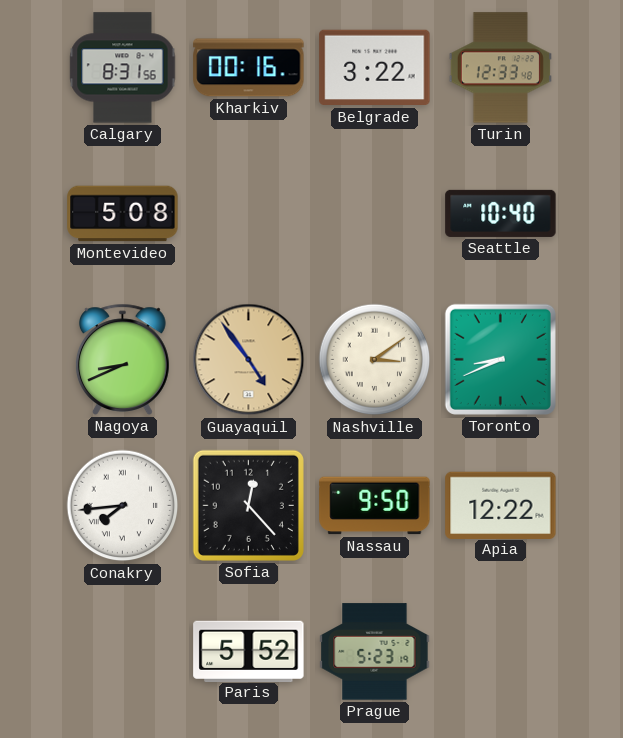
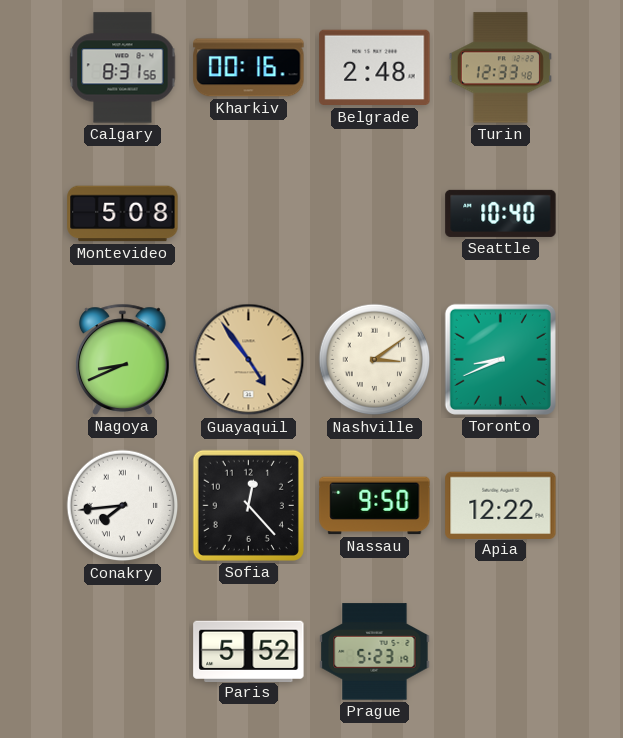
Belgrade: 3:22 -> 2:48
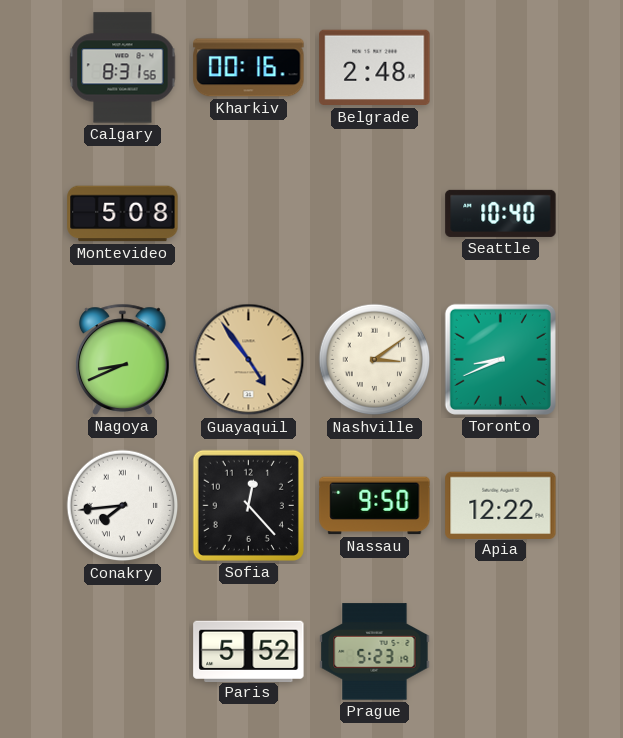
Turin: 12:33 -> none
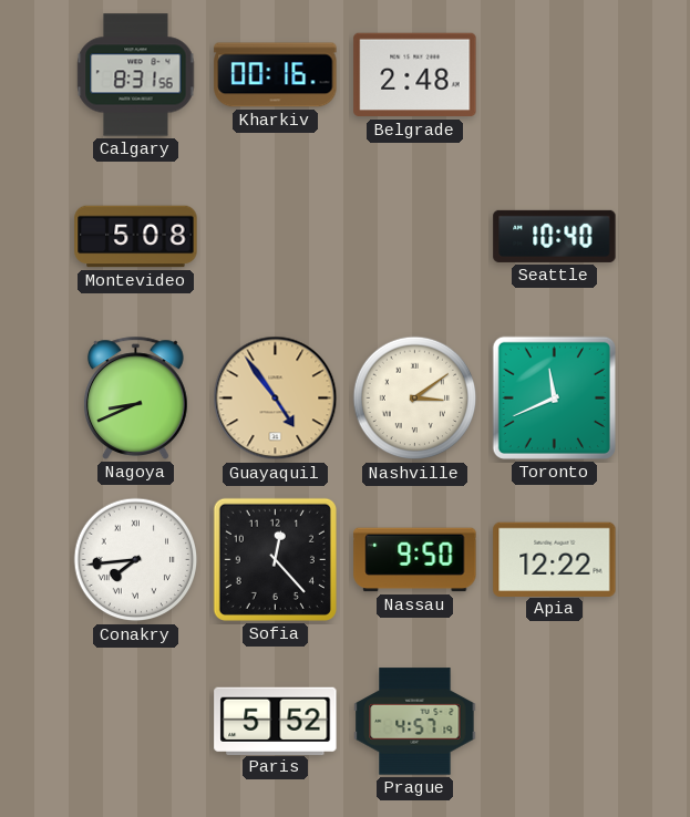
Toronto: 8:41 -> 11:41
Prague: 5:23 -> 4:57
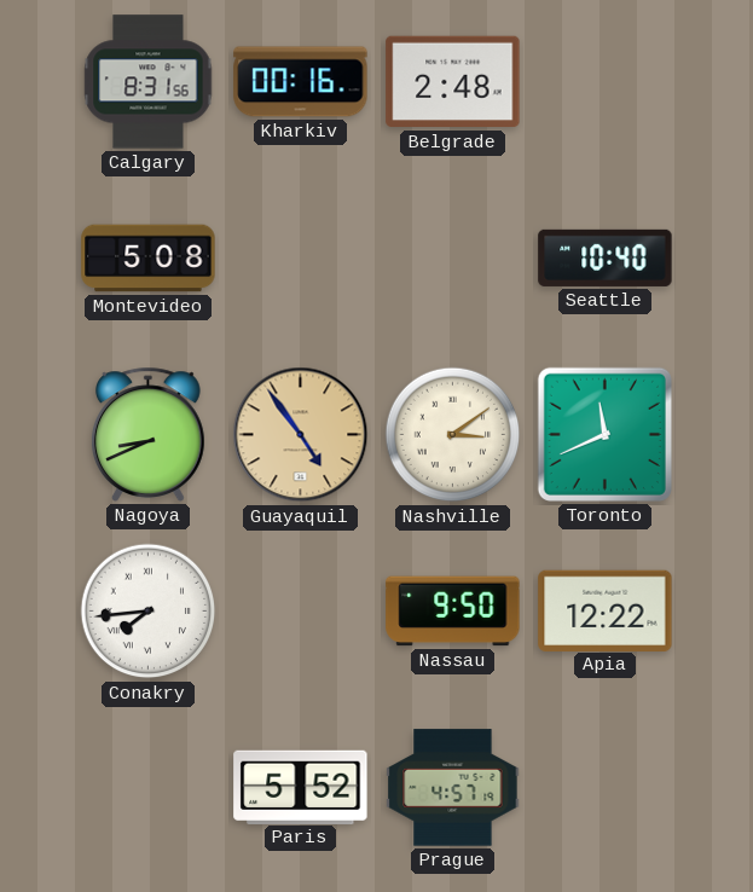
Sofia: 12:23 -> none
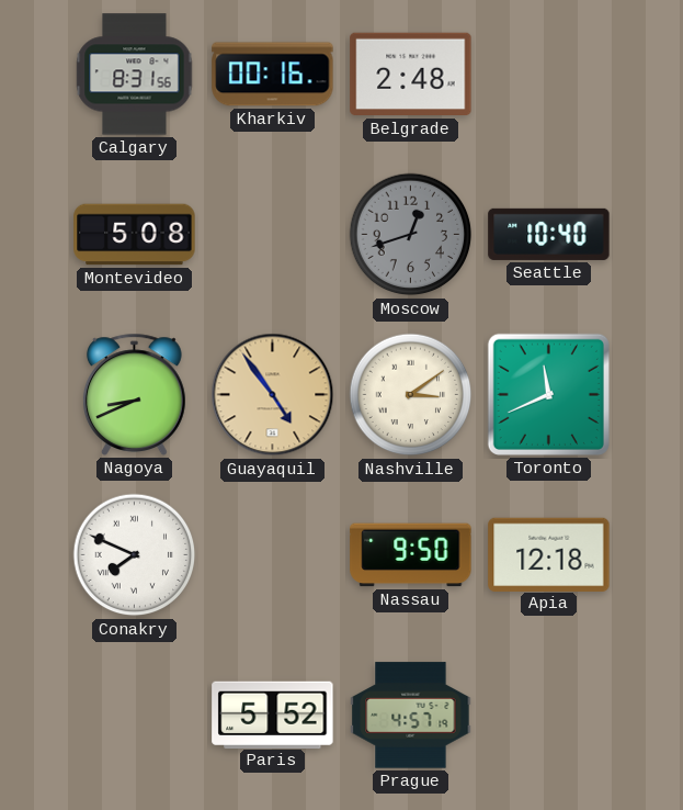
Moscow: none -> 12:42
Conakry: 7:44 -> 7:49
Apia: 12:22 -> 12:18
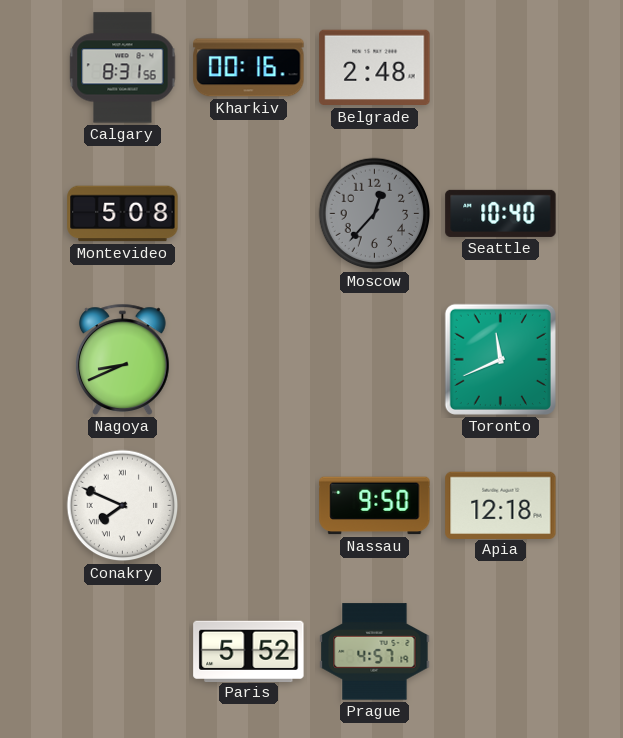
Moscow: 12:42 -> 12:37
Guayaquil: 4:54 -> none
Nashville: 3:09 -> none
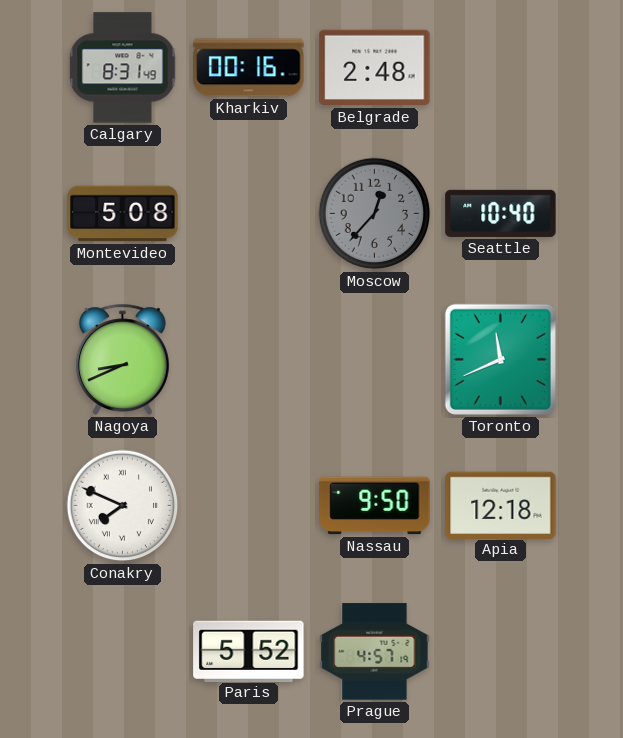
Calgary: 8:31:56 -> 8:31:49
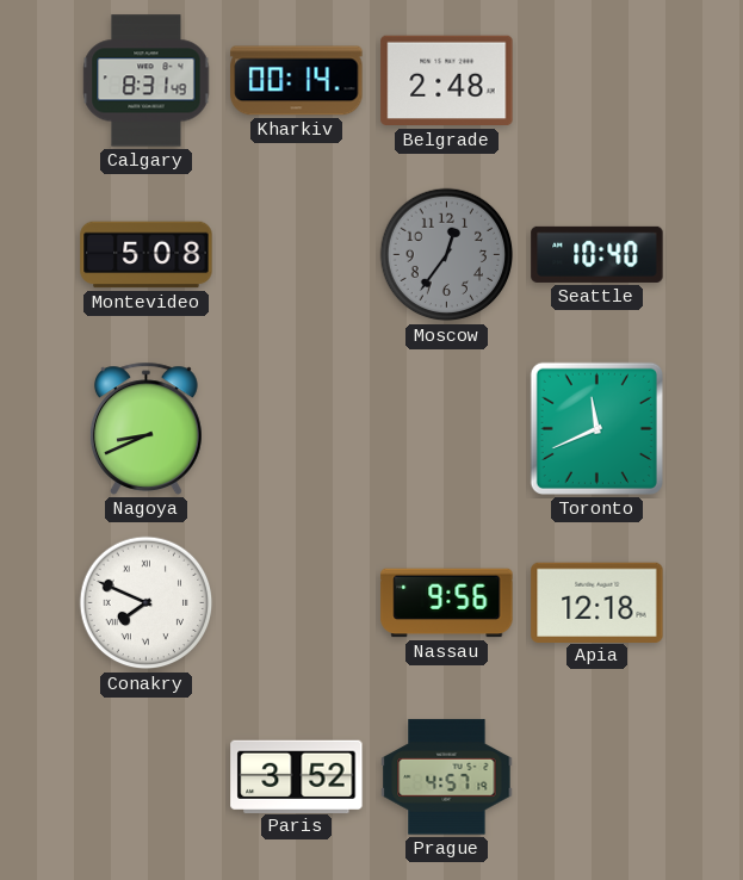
Kharkiv: 00:16 -> 00:14
Moscow: 12:37 -> 12:36
Nassau: 9:50 -> 9:56
Paris: 5:52 -> 3:52
